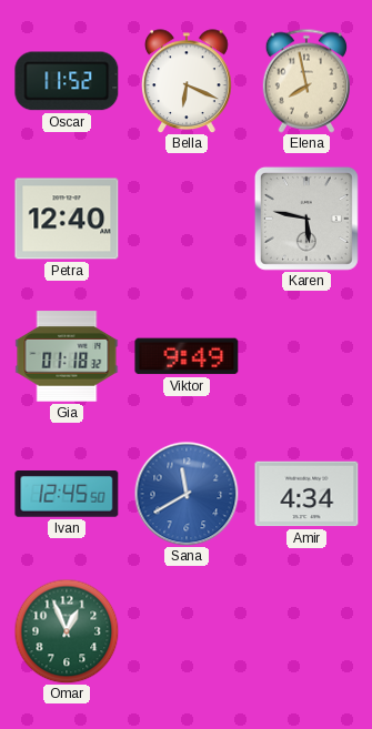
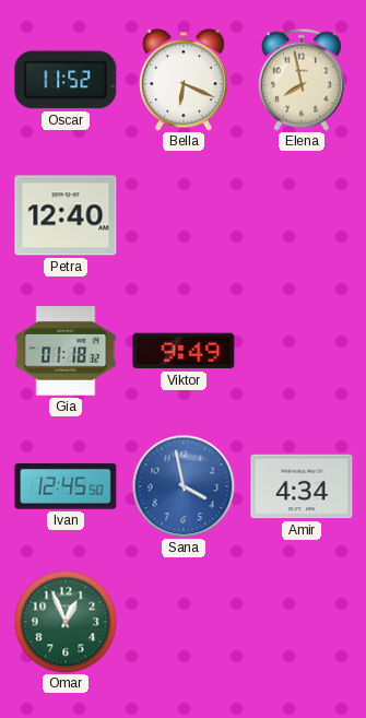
Karen: 5:47 -> none
Sana: 11:40 -> 3:58
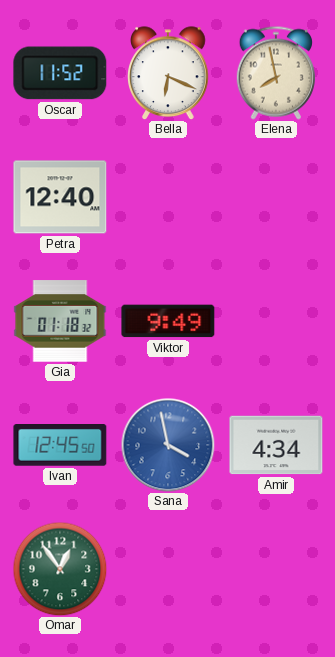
Omar: 12:56 -> 12:54
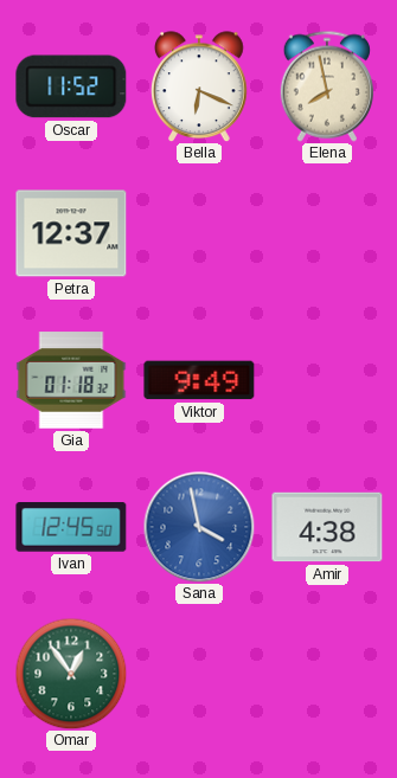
Petra: 12:40 -> 12:37
Amir: 4:34 -> 4:38
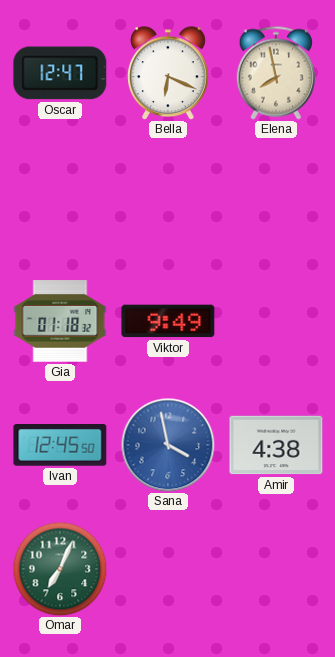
Oscar: 11:52 -> 12:47
Petra: 12:37 -> none
Omar: 12:54 -> 7:04
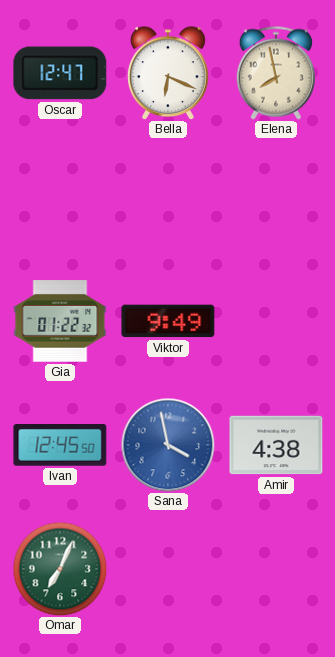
Gia: 01:18 -> 01:22
